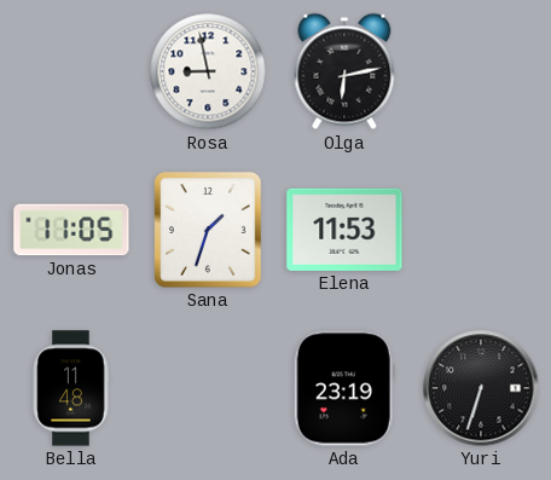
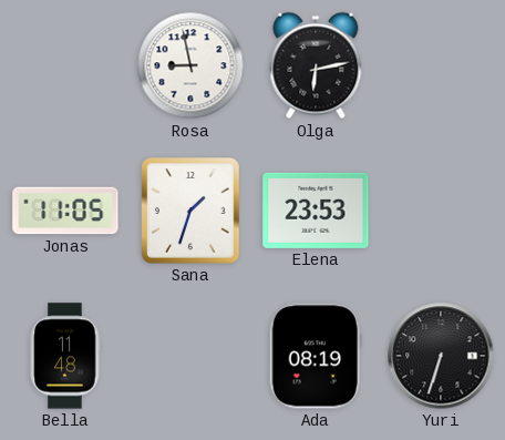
Elena: 11:53 -> 23:53
Ada: 23:19 -> 08:19
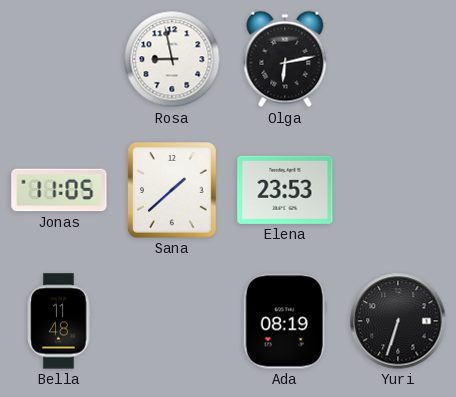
Sana: 1:33 -> 1:38
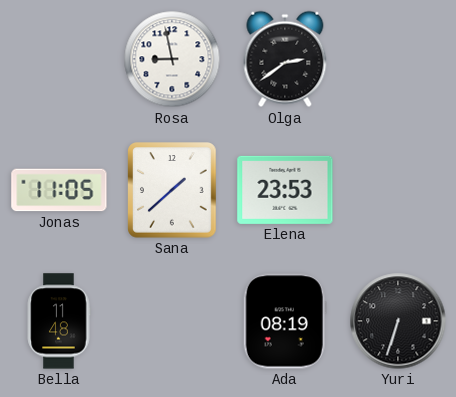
Olga: 6:13 -> 2:39
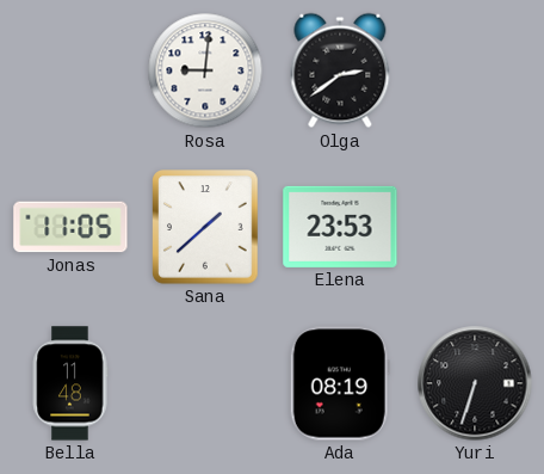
Rosa: 8:58 -> 9:01
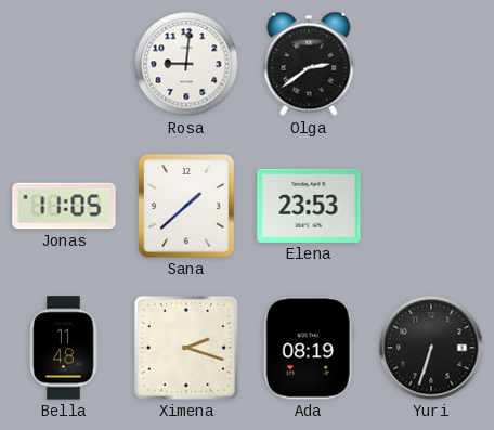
Ximena: none -> 2:18
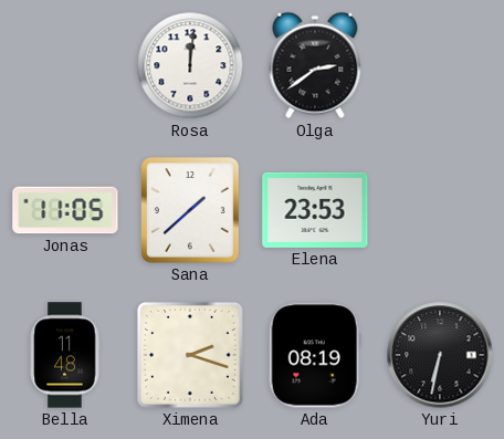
Rosa: 9:01 -> 12:01
Yuri: 6:33 -> 6:32
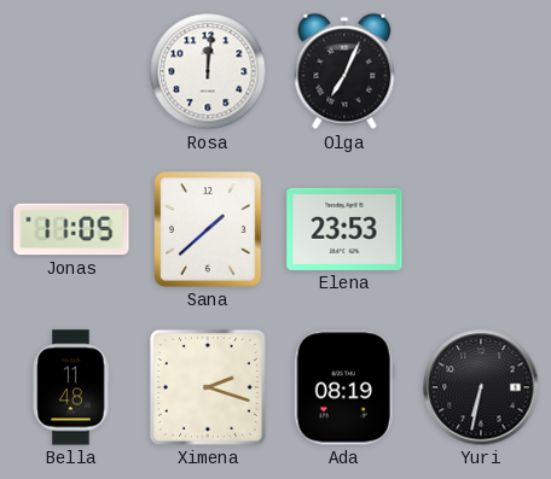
Olga: 2:39 -> 7:04
